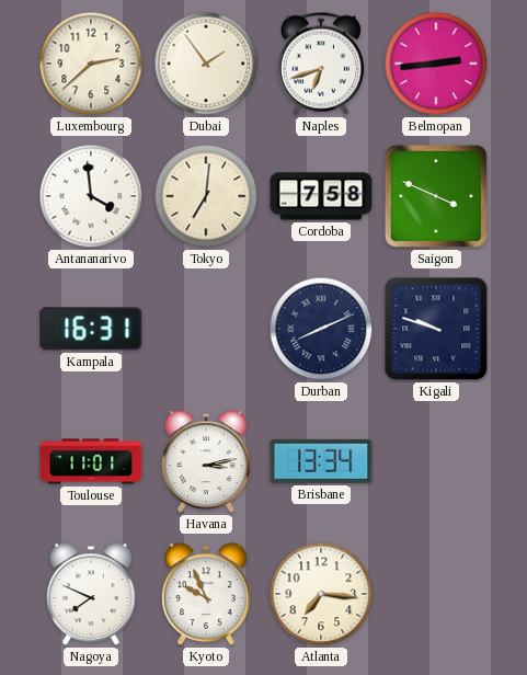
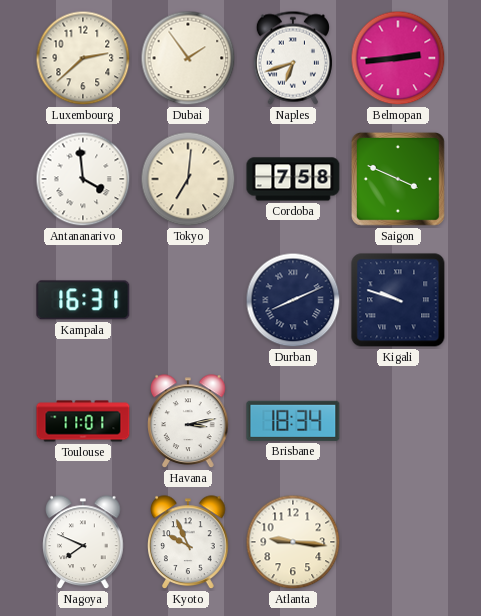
Brisbane: 13:34 -> 18:34
Atlanta: 7:16 -> 9:16
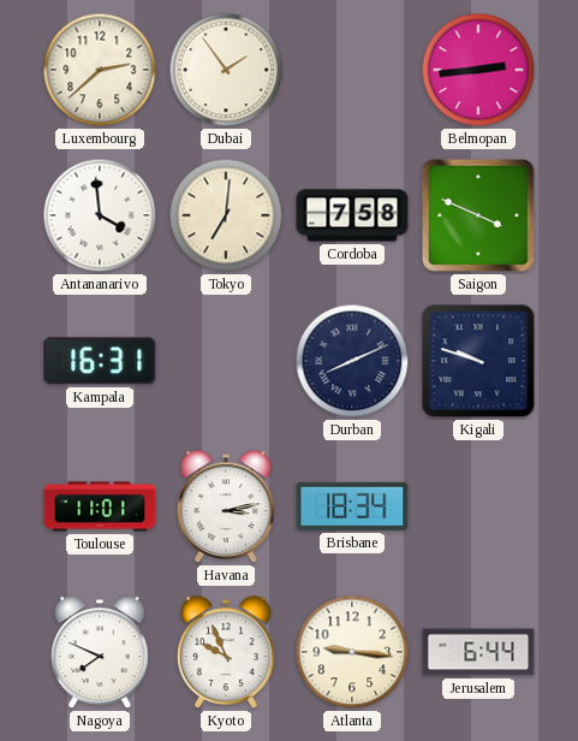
Naples: 6:42 -> none
Jerusalem: none -> 6:44
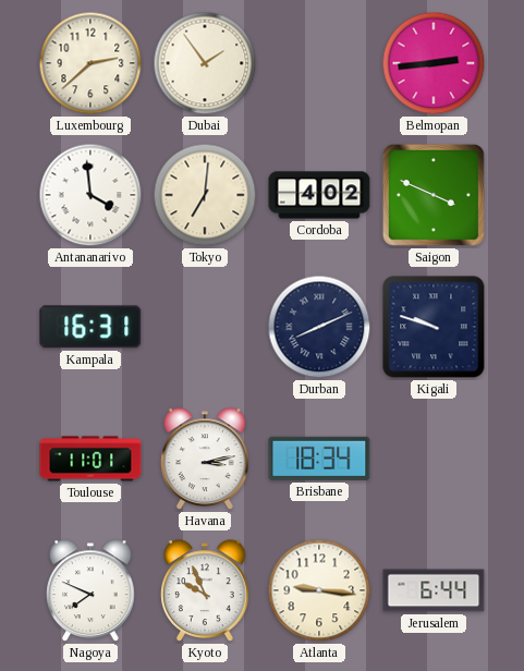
Cordoba: 7:58 -> 4:02
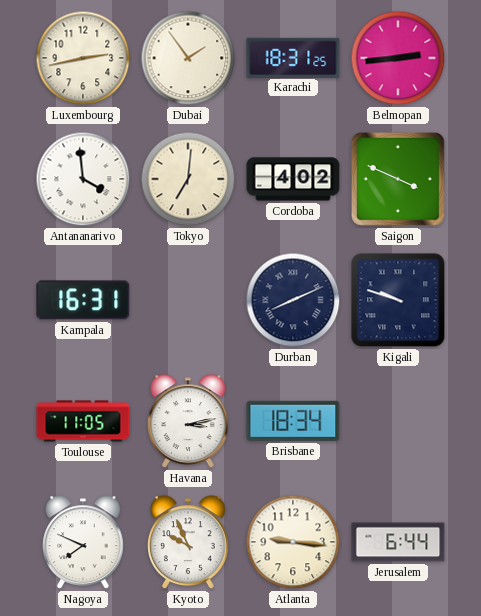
Luxembourg: 2:38 -> 2:43
Karachi: none -> 18:31
Toulouse: 11:01 -> 11:05
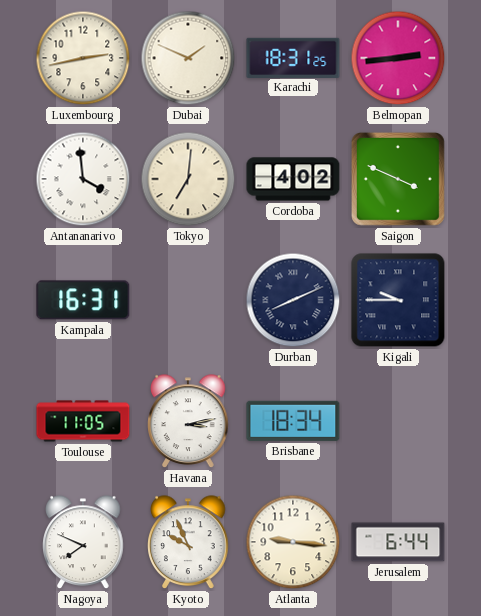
Dubai: 1:54 -> 1:49
Kigali: 9:48 -> 9:45
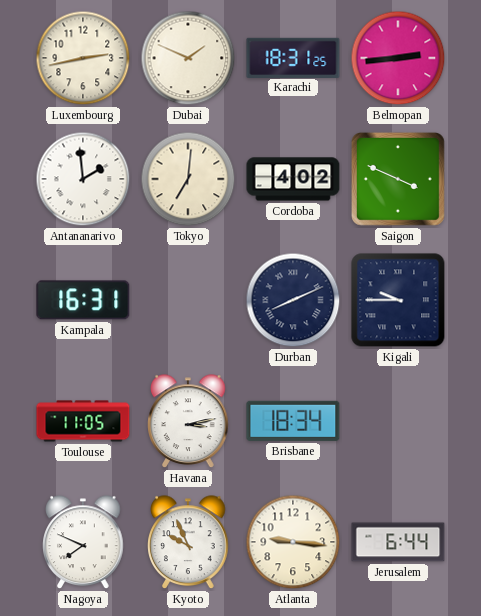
Antananarivo: 3:59 -> 1:59
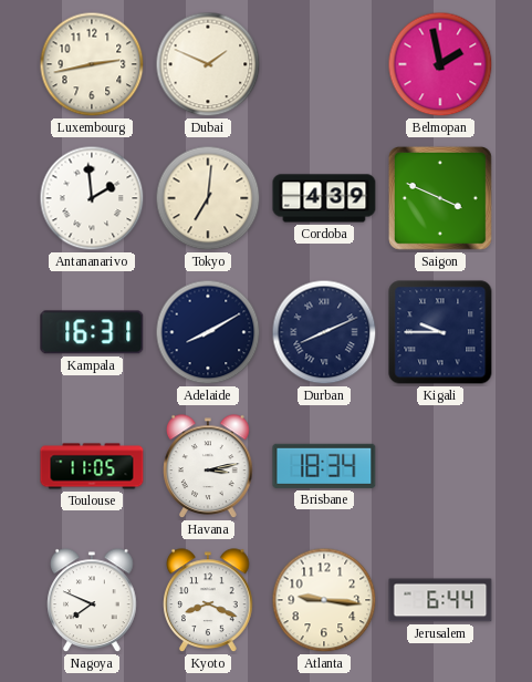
Karachi: 18:31 -> none
Belmopan: 2:44 -> 1:58
Cordoba: 4:02 -> 4:39
Adelaide: none -> 8:10
Kyoto: 9:56 -> 8:19
